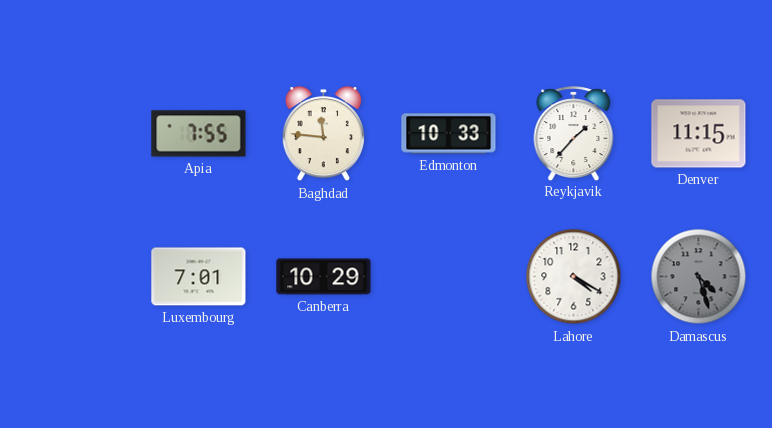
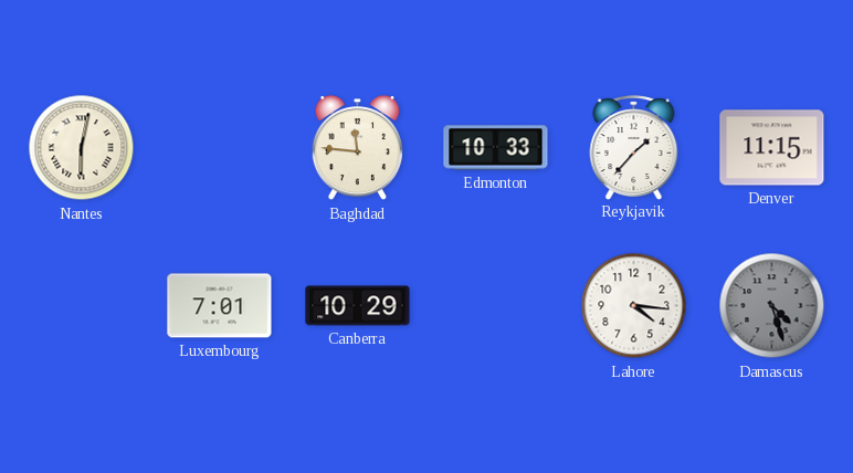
Nantes: none -> 6:02
Apia: 7:55 -> none
Lahore: 4:20 -> 4:16
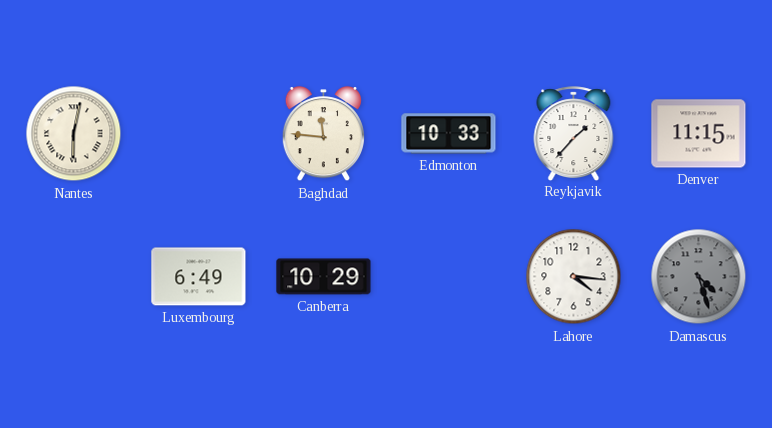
Luxembourg: 7:01 -> 6:49
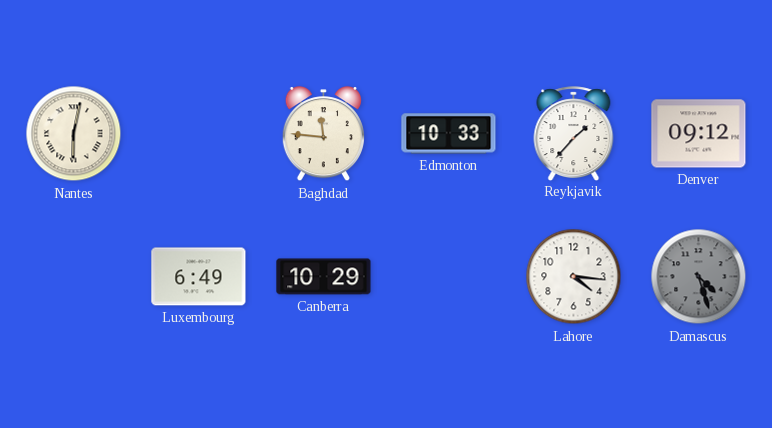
Denver: 11:15 -> 09:12
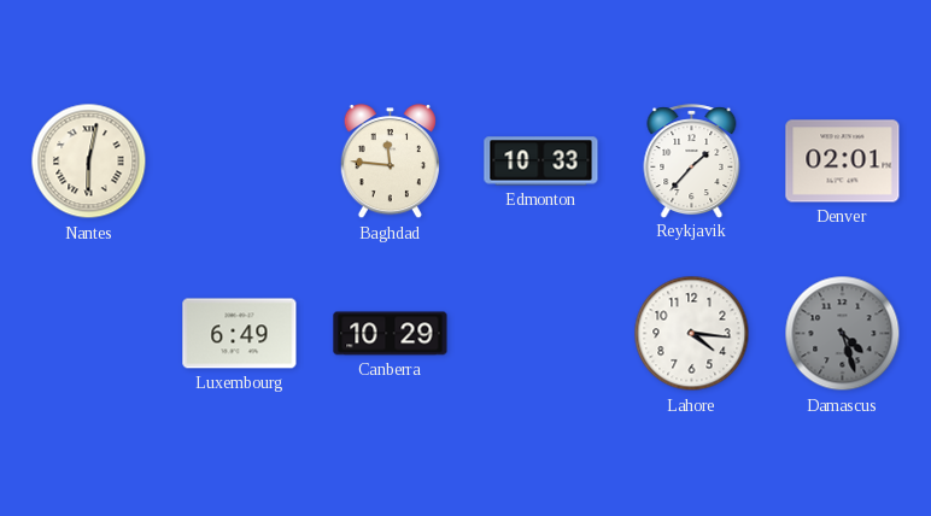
Denver: 09:12 -> 02:01
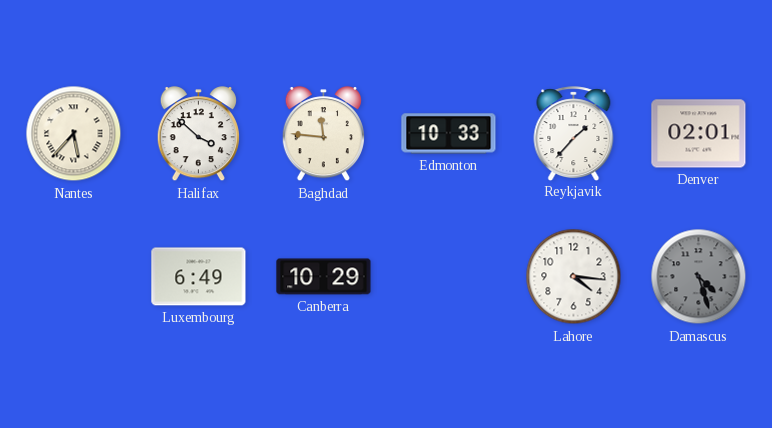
Nantes: 6:02 -> 5:37
Halifax: none -> 3:52
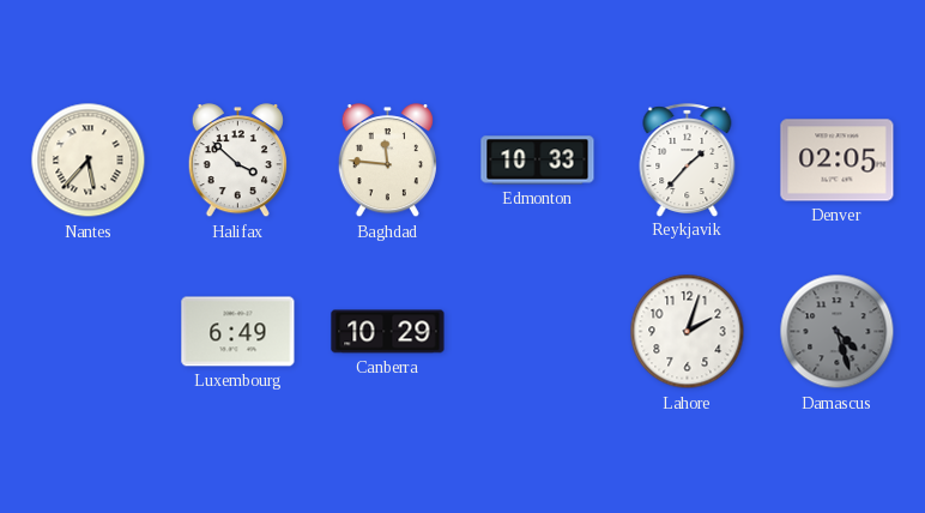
Denver: 02:01 -> 02:05
Lahore: 4:16 -> 2:03
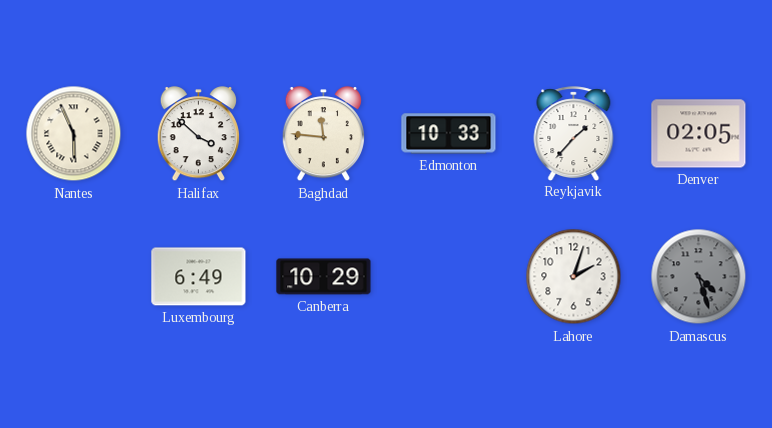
Nantes: 5:37 -> 5:56
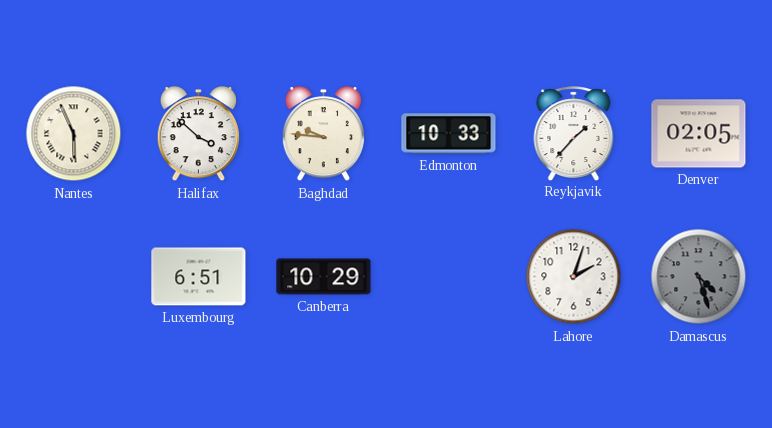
Baghdad: 11:46 -> 9:46
Luxembourg: 6:49 -> 6:51
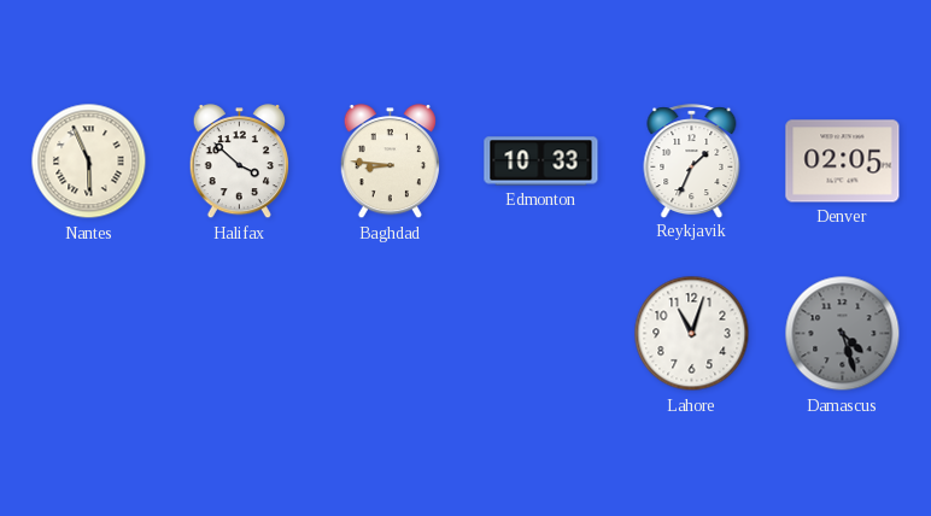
Baghdad: 9:46 -> 8:46
Reykjavik: 1:37 -> 1:34
Luxembourg: 6:51 -> none
Canberra: 10:29 -> none
Lahore: 2:03 -> 11:03
